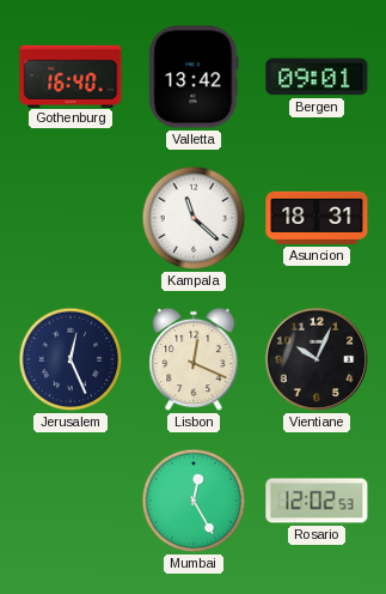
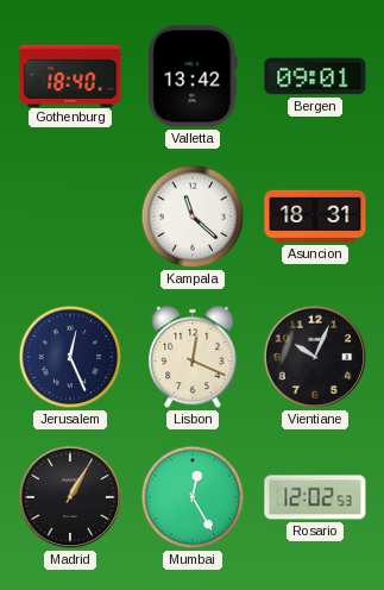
Gothenburg: 16:40 -> 18:40
Madrid: none -> 1:05
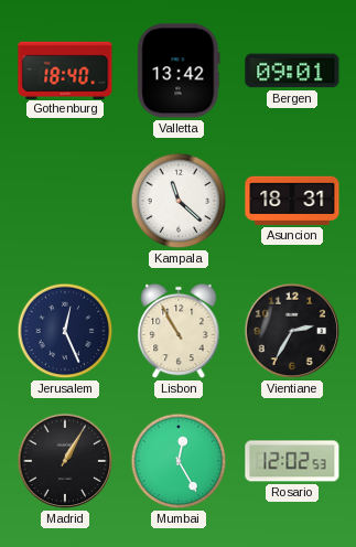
Lisbon: 12:19 -> 10:55
Vientiane: 10:04 -> 2:35
